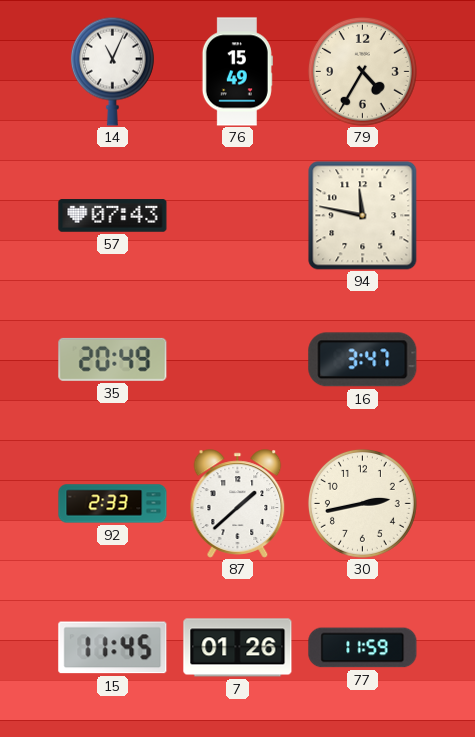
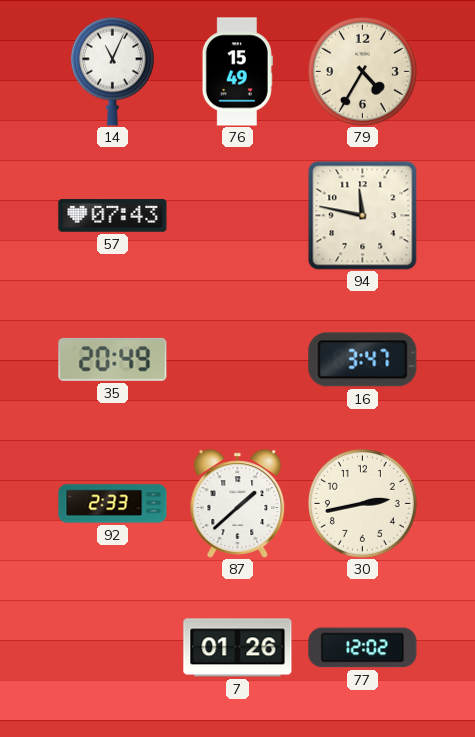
15: 11:45 -> none
77: 11:59 -> 12:02
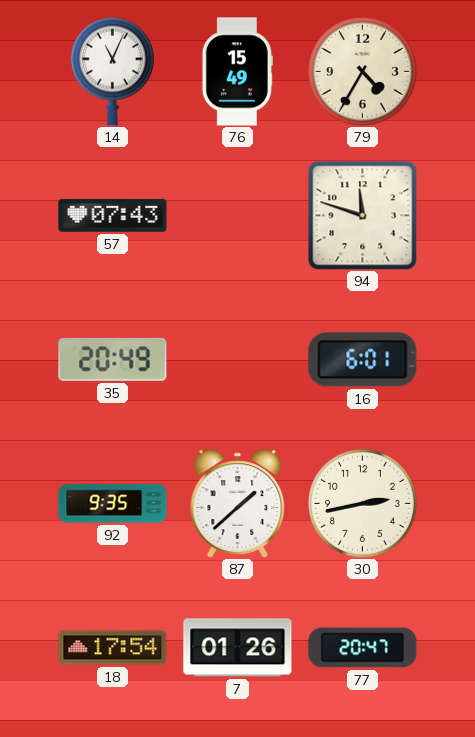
94: 11:47 -> 11:48
16: 3:47 -> 6:01
92: 2:33 -> 9:35
18: none -> 17:54
77: 12:02 -> 20:47
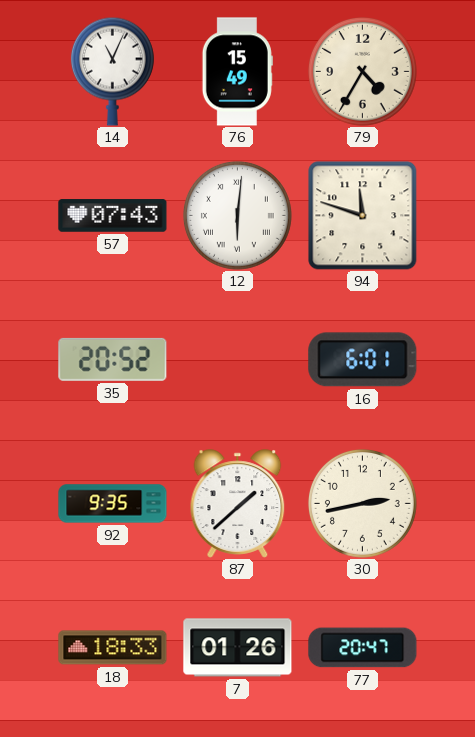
12: none -> 6:01
35: 20:49 -> 20:52
18: 17:54 -> 18:33
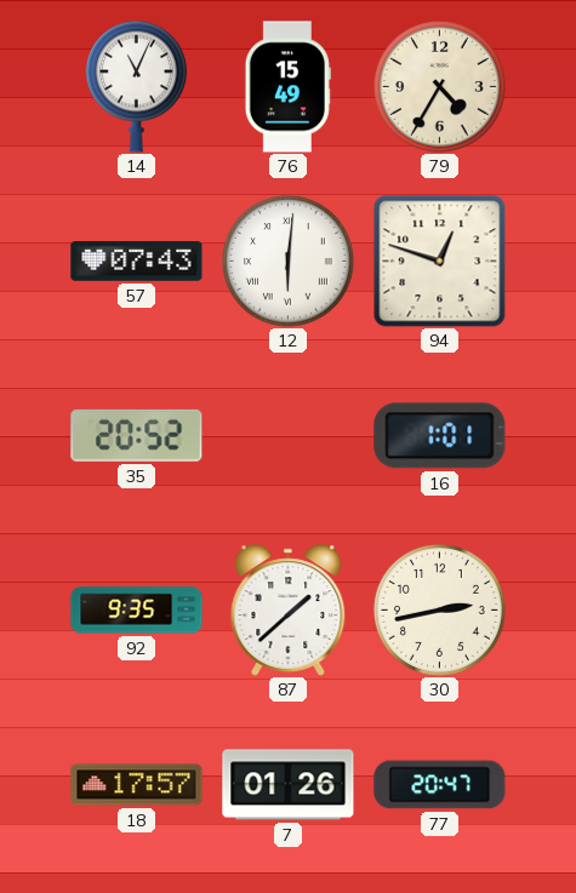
94: 11:48 -> 12:48
16: 6:01 -> 1:01
18: 18:33 -> 17:57
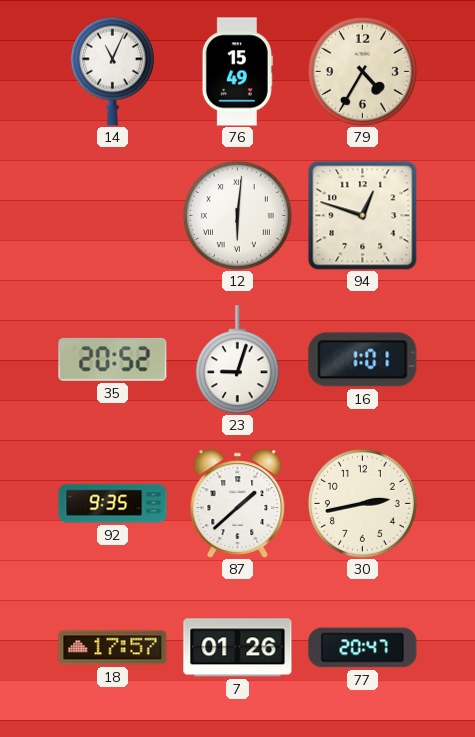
57: 07:43 -> none
23: none -> 9:03
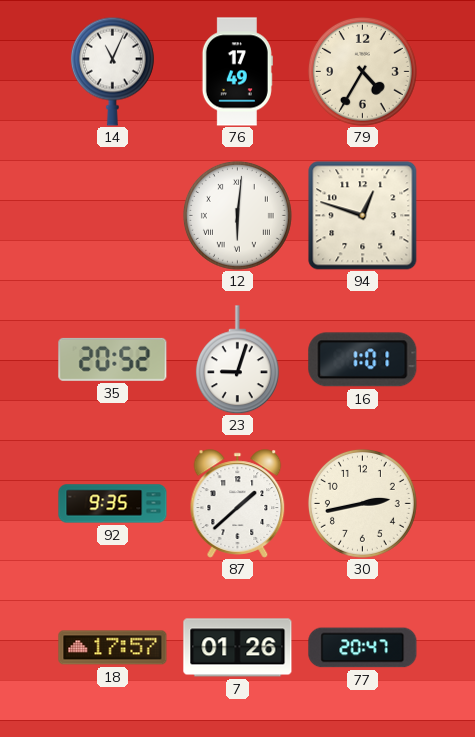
76: 15:49 -> 17:49
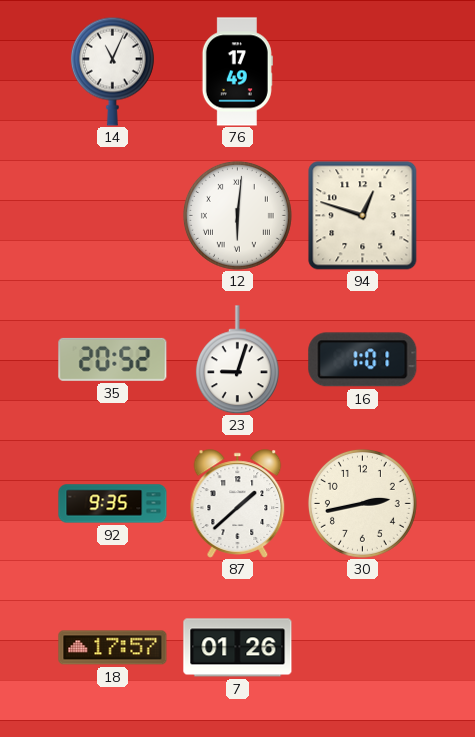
79: 4:35 -> none
77: 20:47 -> none
